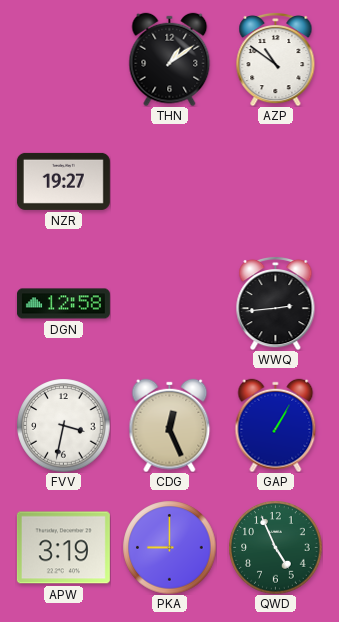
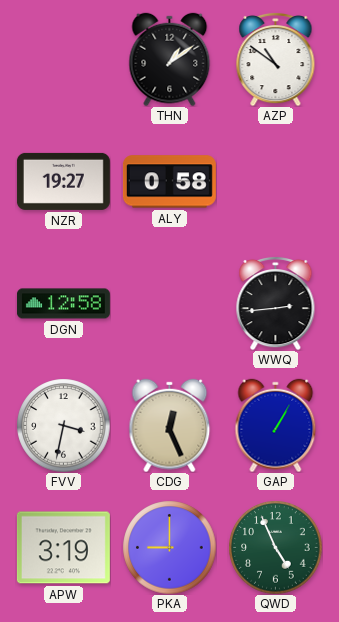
ALY: none -> 0:58
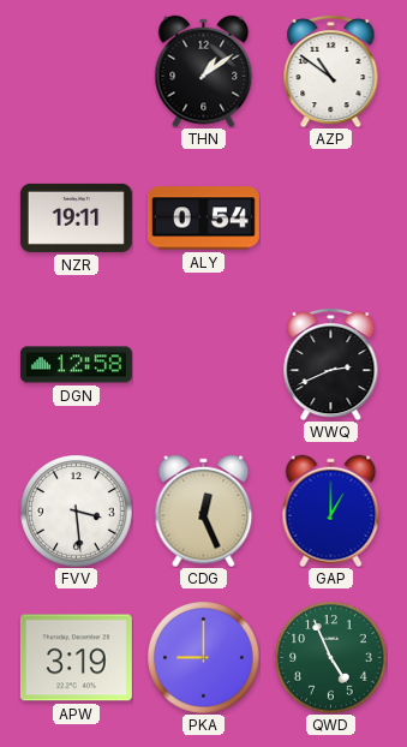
NZR: 19:27 -> 19:11
ALY: 0:58 -> 0:54
WWQ: 2:44 -> 2:41
FVV: 3:32 -> 3:29
GAP: 1:05 -> 1:00
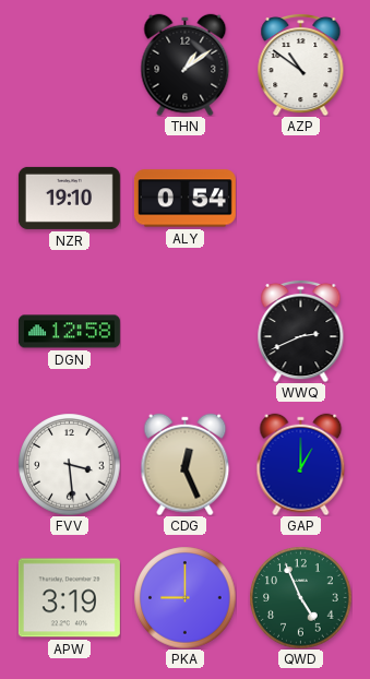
NZR: 19:11 -> 19:10
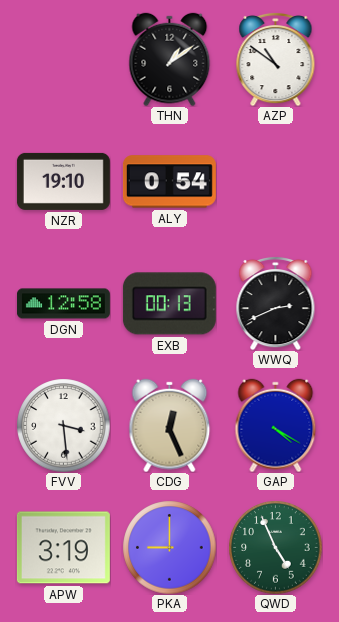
EXB: none -> 00:13
GAP: 1:00 -> 4:20
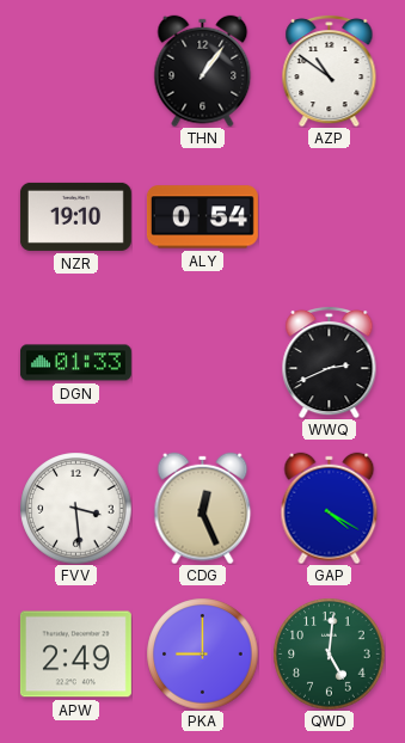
THN: 1:09 -> 1:06
DGN: 12:58 -> 01:33
EXB: 00:13 -> none
APW: 3:19 -> 2:49
QWD: 4:56 -> 5:01
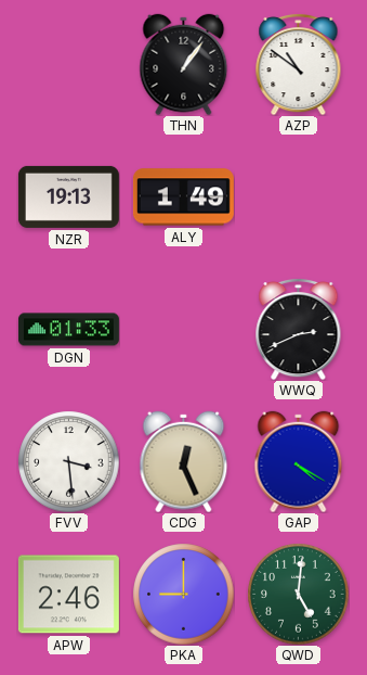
NZR: 19:10 -> 19:13
ALY: 0:54 -> 1:49
APW: 2:49 -> 2:46
